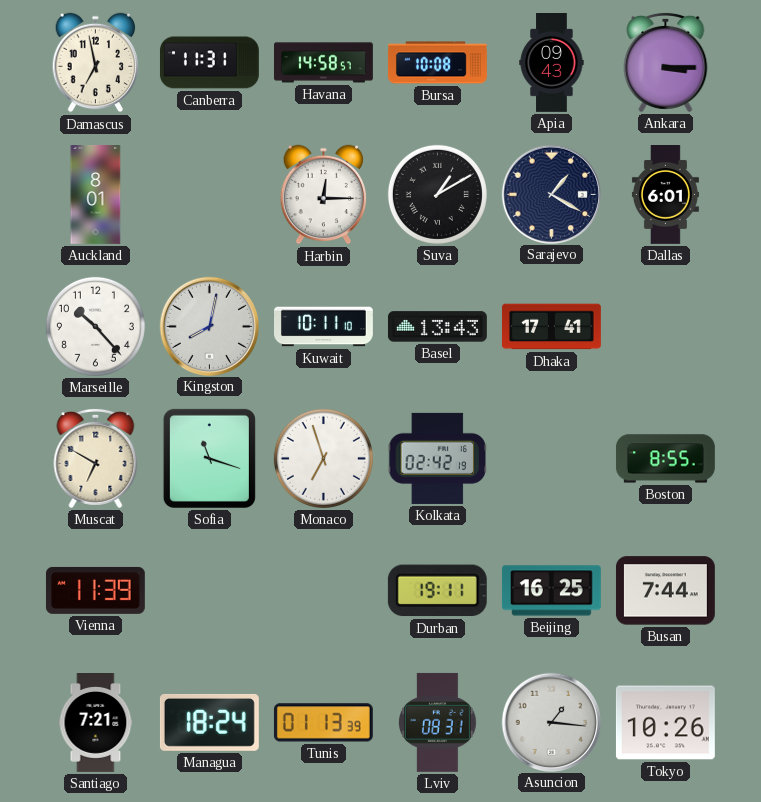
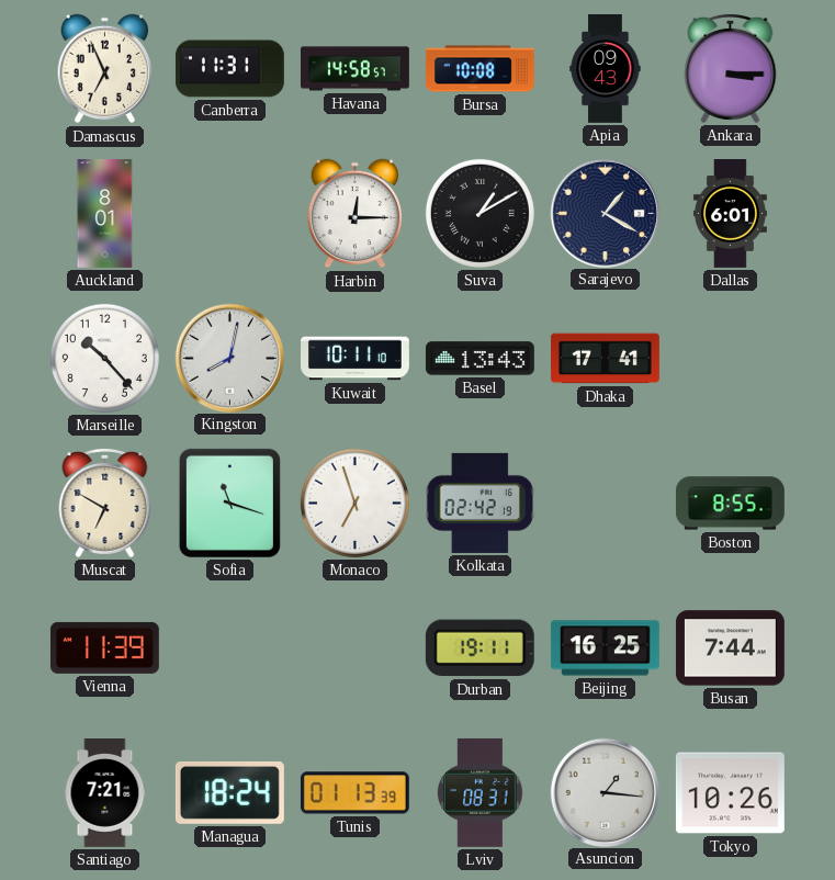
Damascus: 6:58 -> 6:56
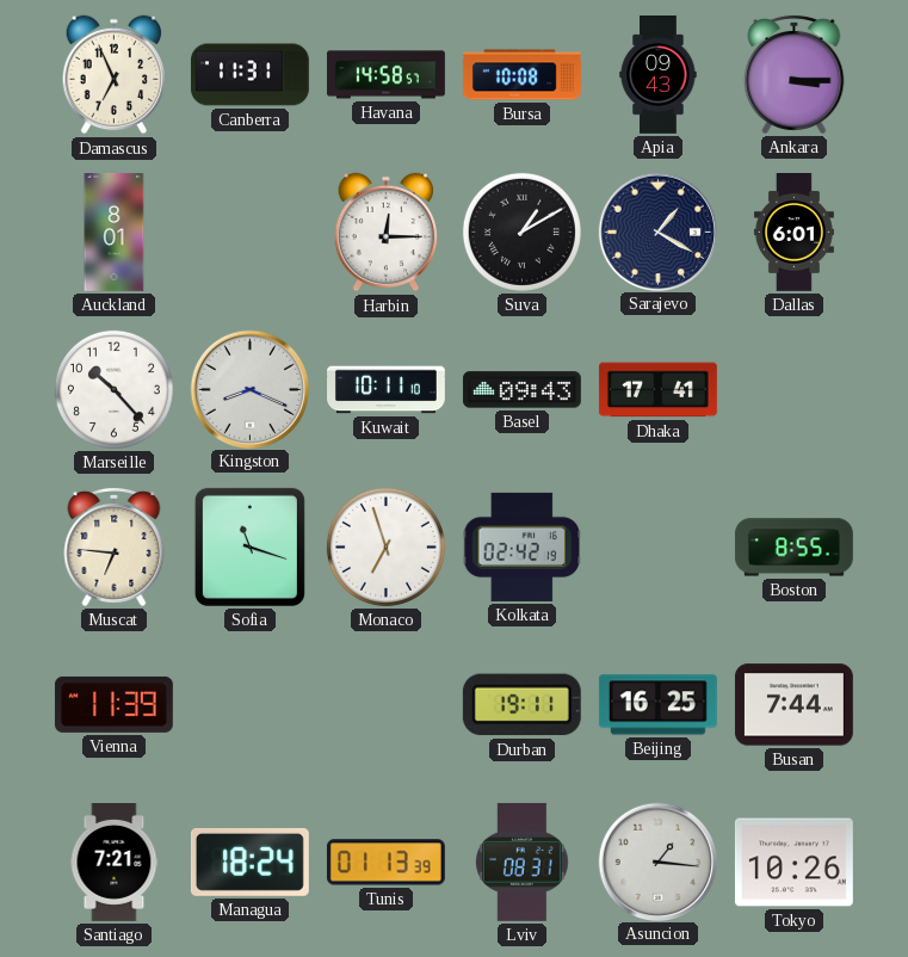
Kingston: 8:02 -> 8:19
Basel: 13:43 -> 09:43
Muscat: 6:50 -> 6:46
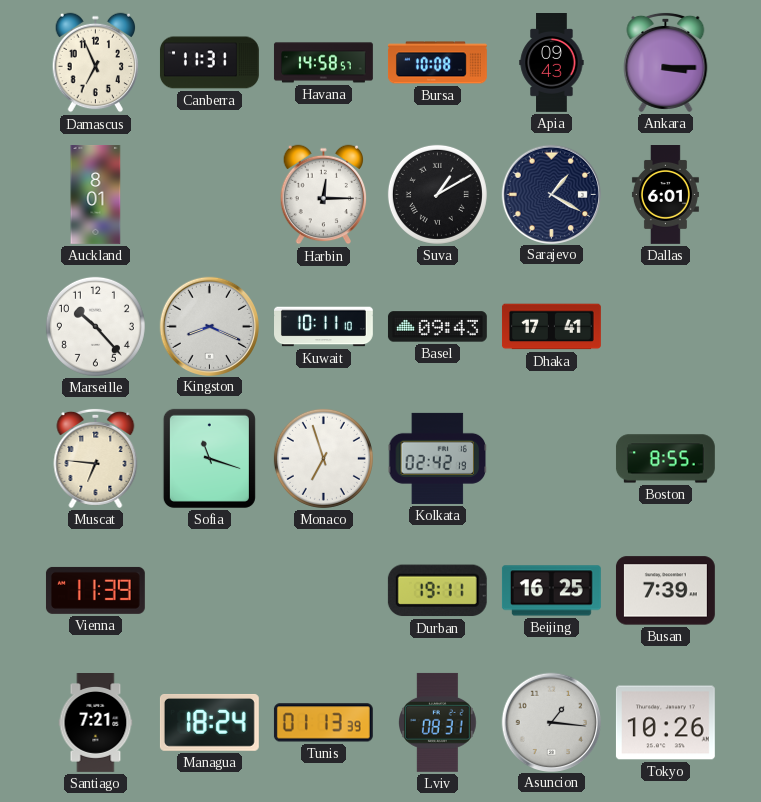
Busan: 7:44 -> 7:39
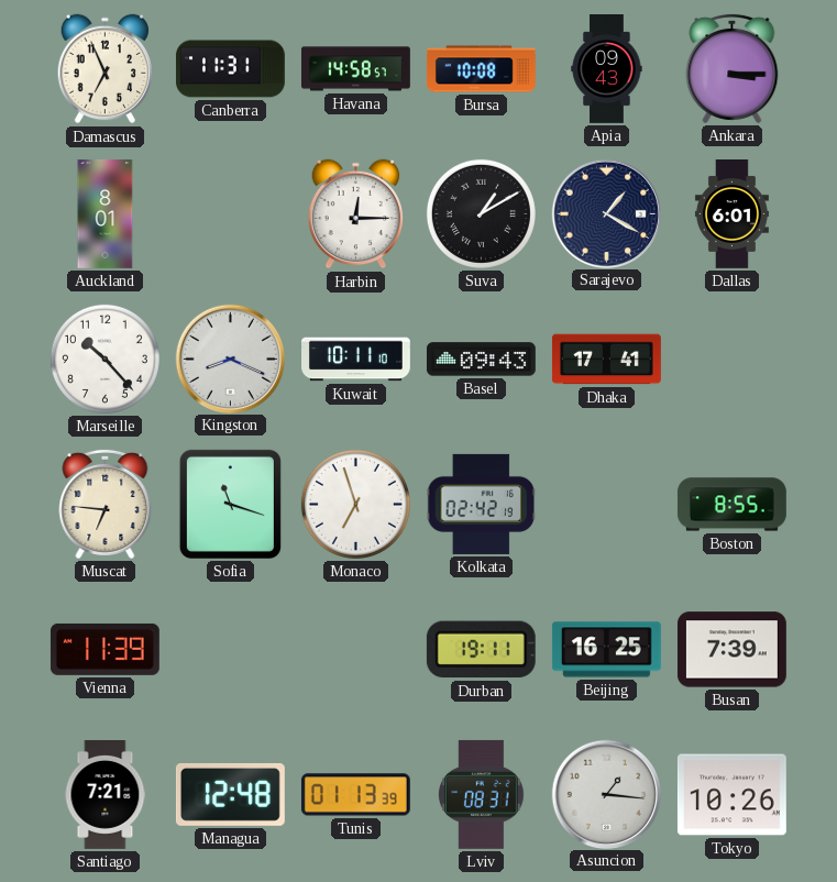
Managua: 18:24 -> 12:48
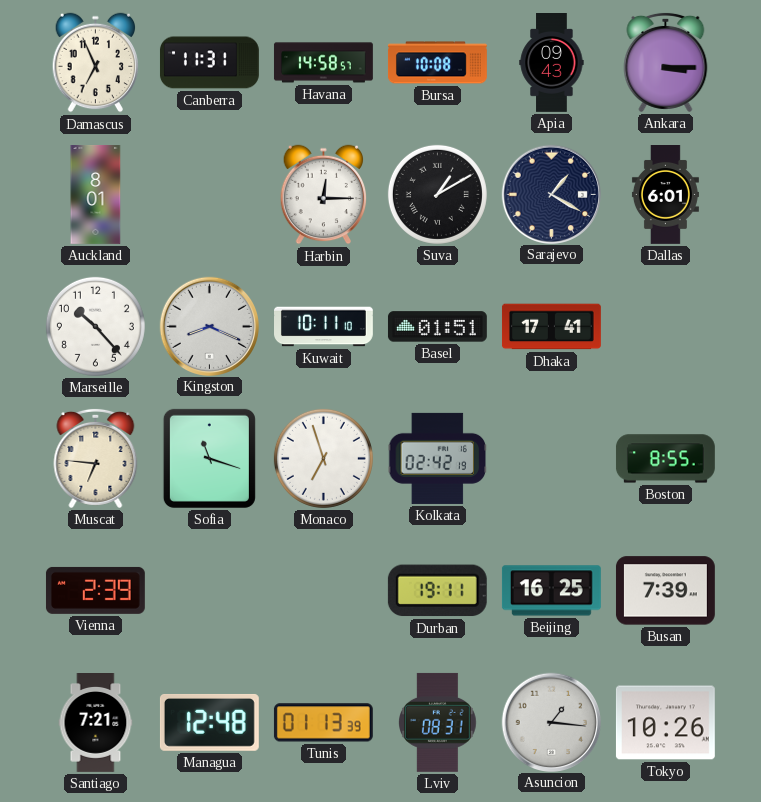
Basel: 09:43 -> 01:51
Vienna: 11:39 -> 2:39
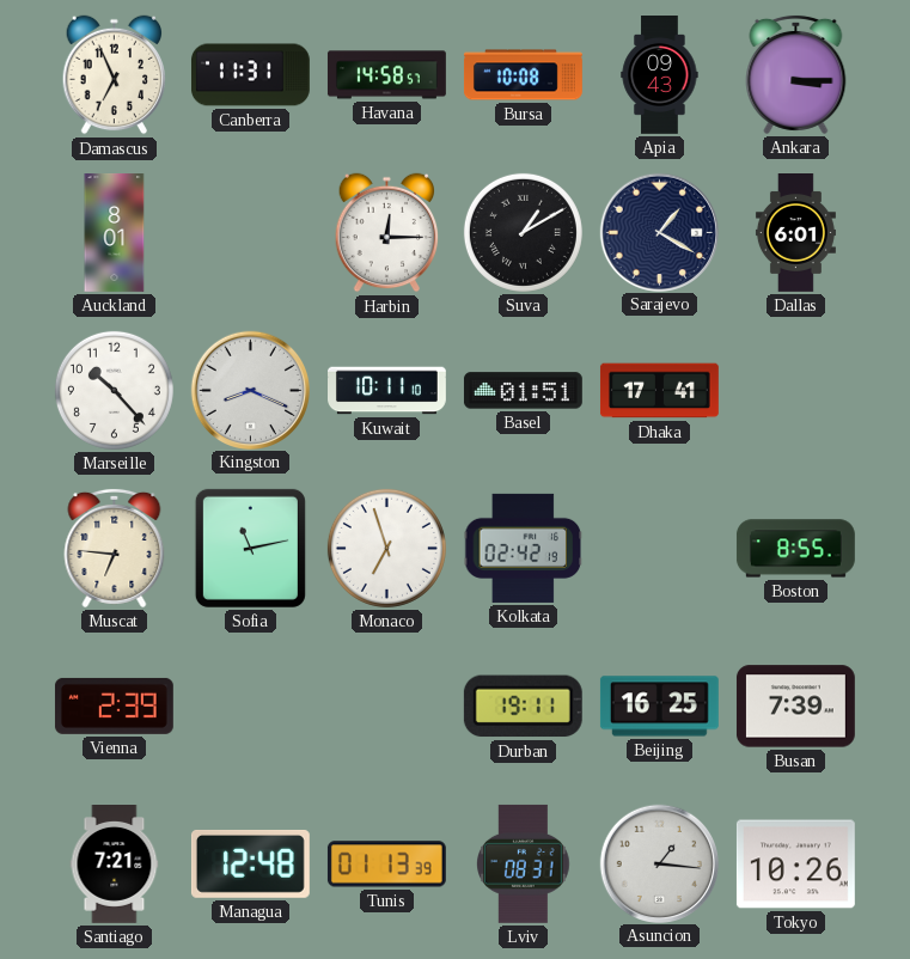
Sofia: 11:18 -> 11:13
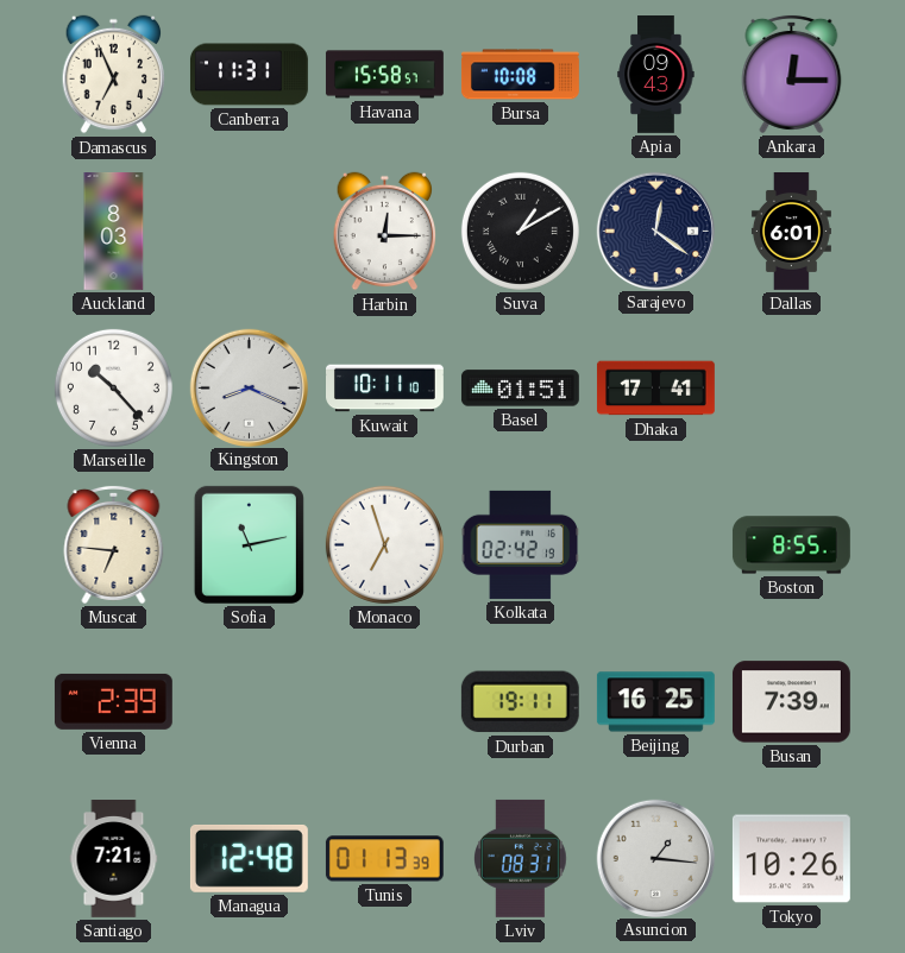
Havana: 14:58 -> 15:58
Ankara: 3:15 -> 12:15
Auckland: 8:01 -> 8:03
Sarajevo: 1:20 -> 12:21
